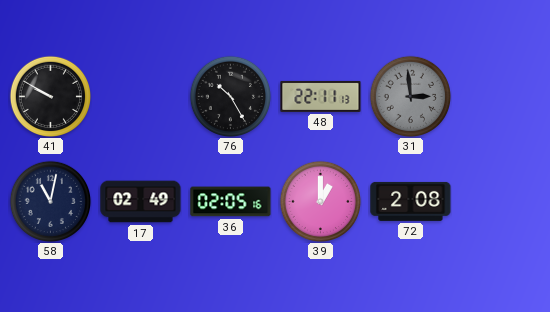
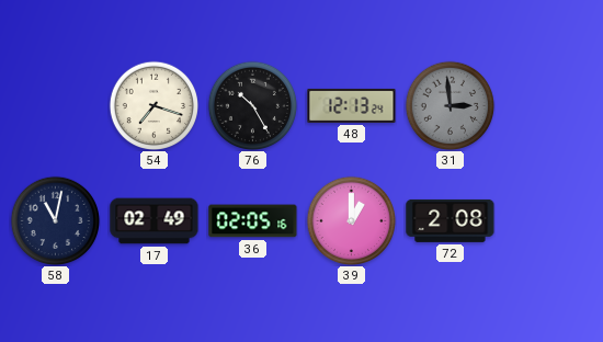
41: 9:50 -> none
54: none -> 7:18
48: 22:11 -> 12:13
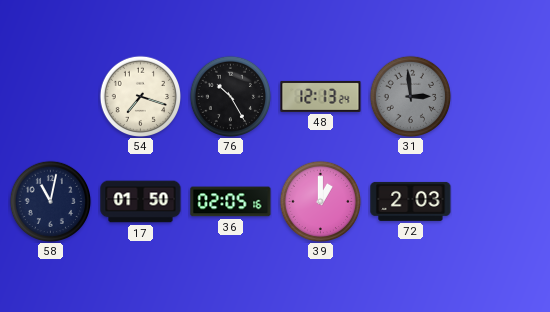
17: 02:49 -> 01:50
72: 2:08 -> 2:03
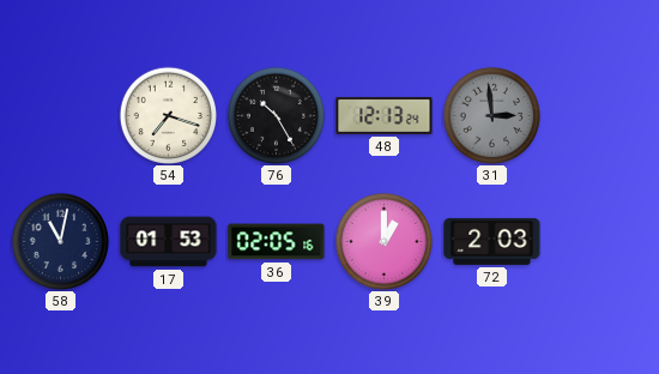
17: 01:50 -> 01:53
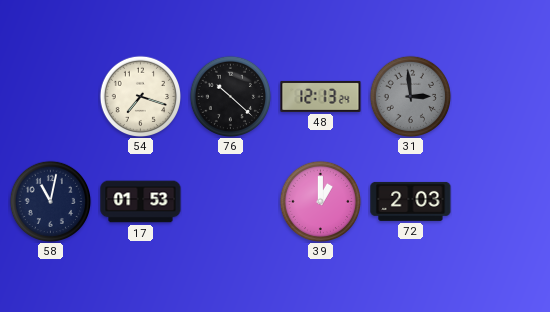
76: 10:25 -> 10:22
36: 02:05 -> none
